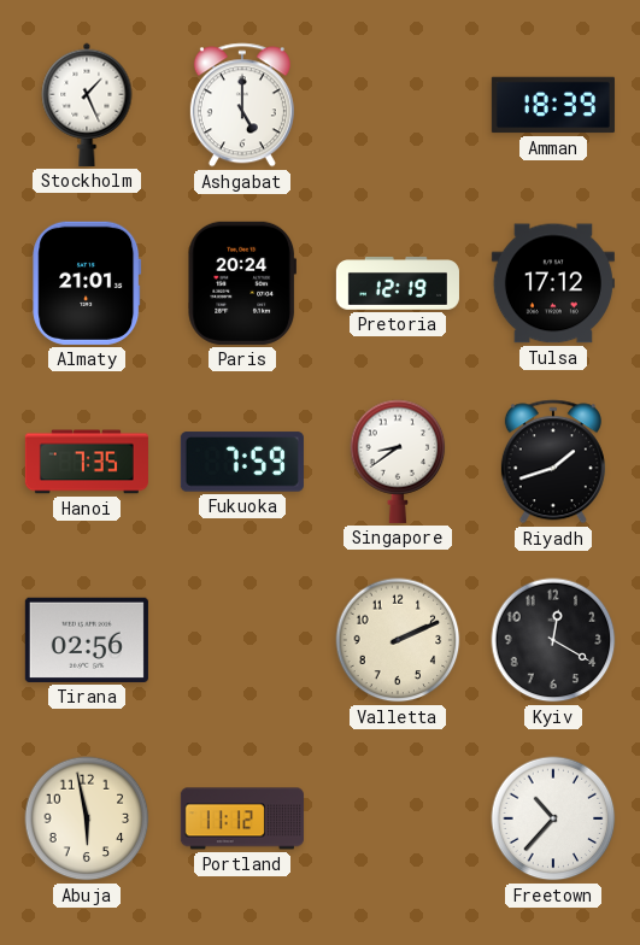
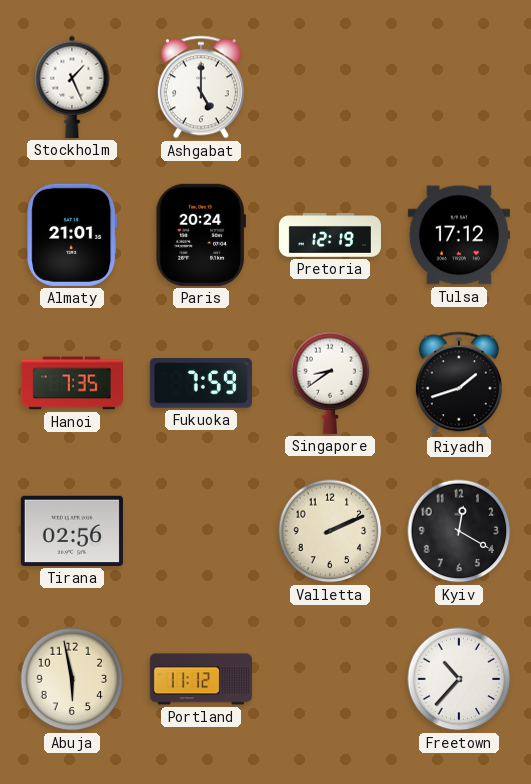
Amman: 18:39 -> none
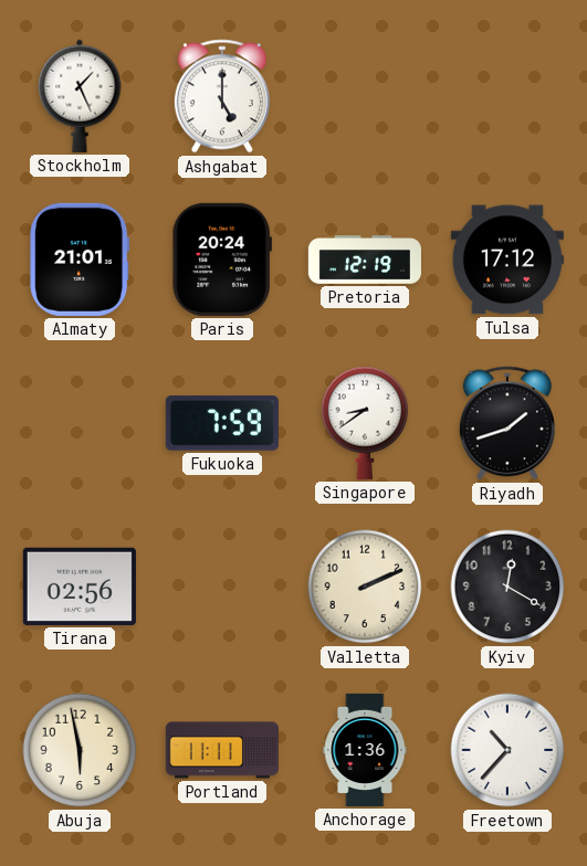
Hanoi: 7:35 -> none
Portland: 11:12 -> 11:11
Anchorage: none -> 1:36
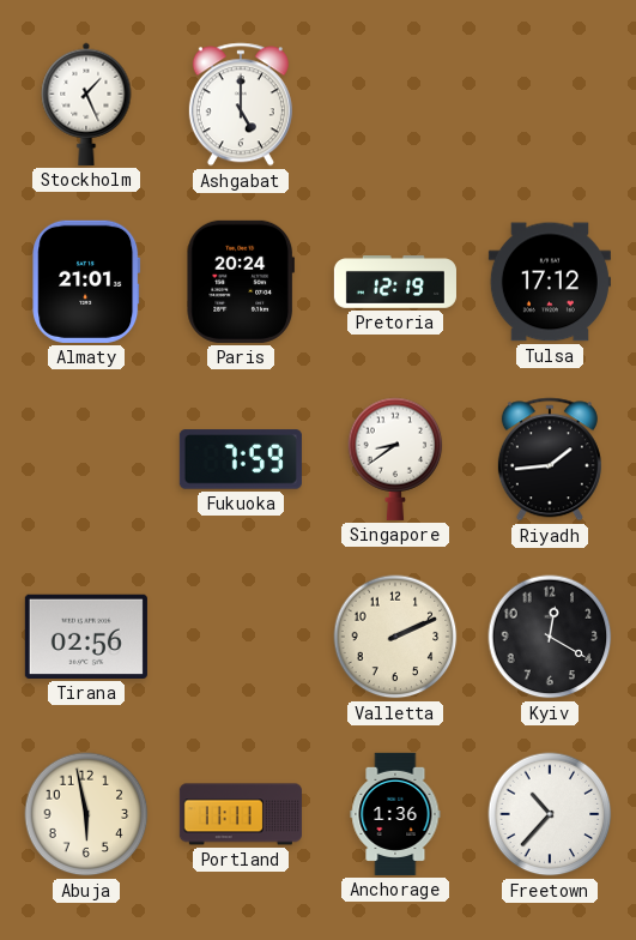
Riyadh: 1:42 -> 1:44
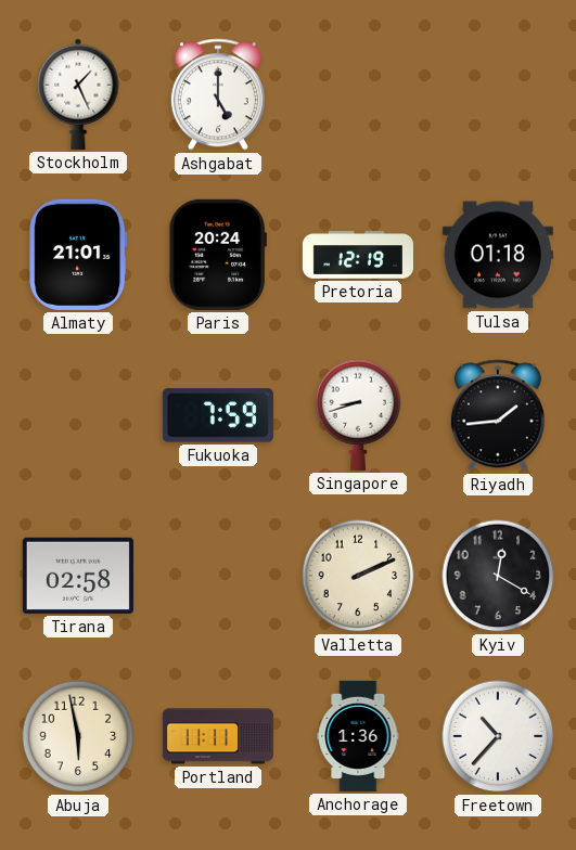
Tulsa: 17:12 -> 01:18
Singapore: 8:39 -> 8:42
Tirana: 02:56 -> 02:58
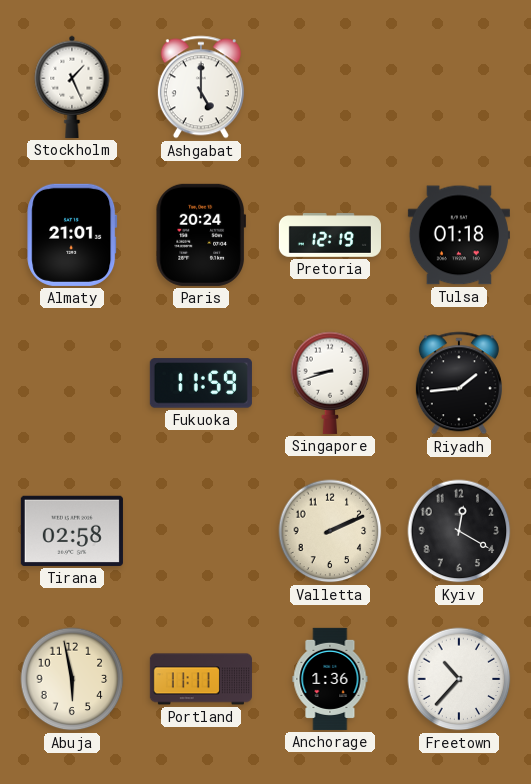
Fukuoka: 7:59 -> 11:59
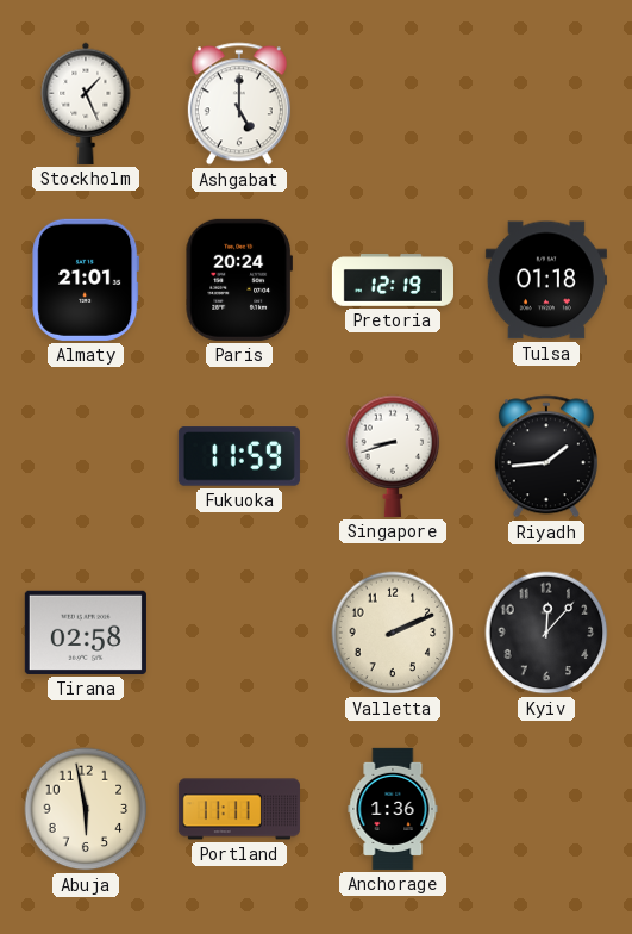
Kyiv: 12:20 -> 12:07
Freetown: 10:37 -> none
